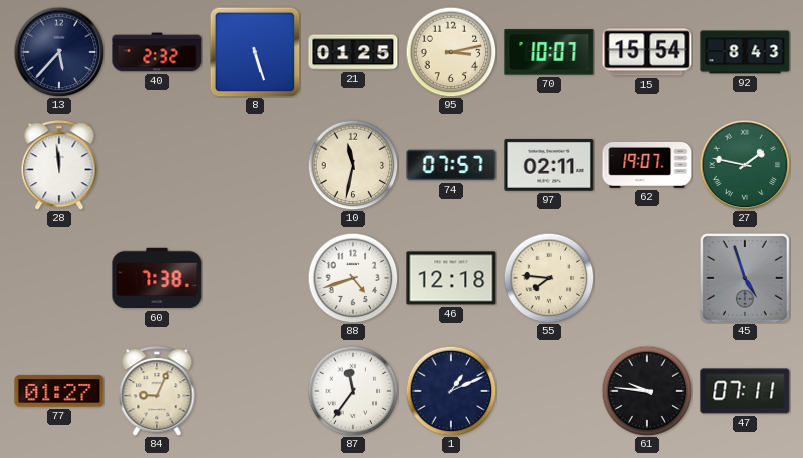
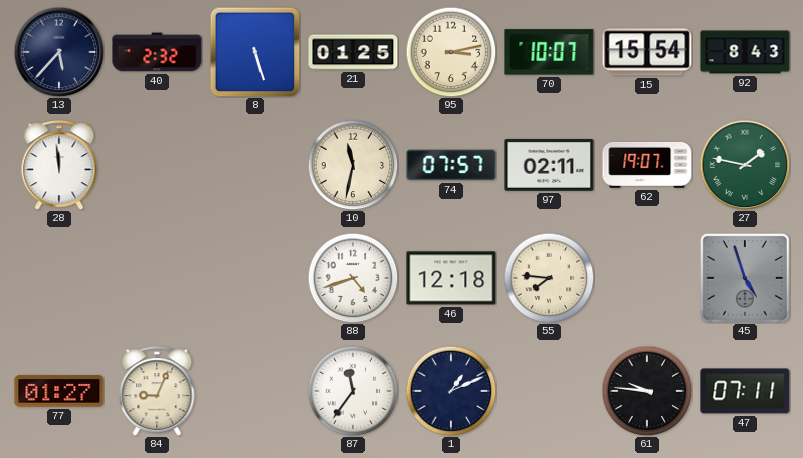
60: 7:38 -> none
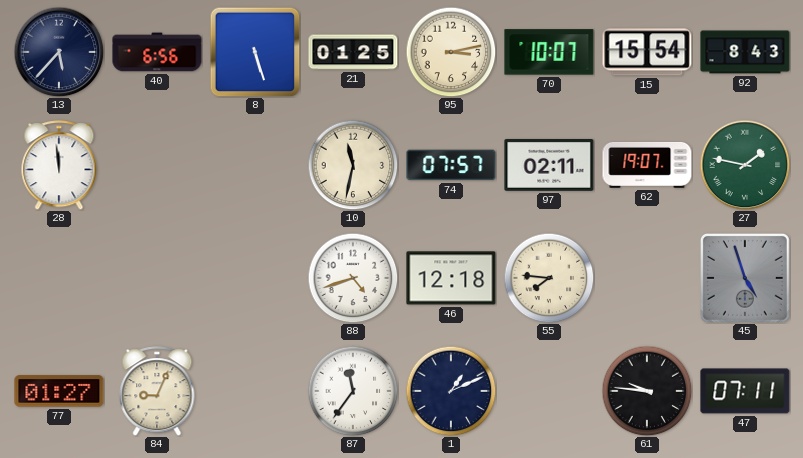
40: 2:32 -> 6:56
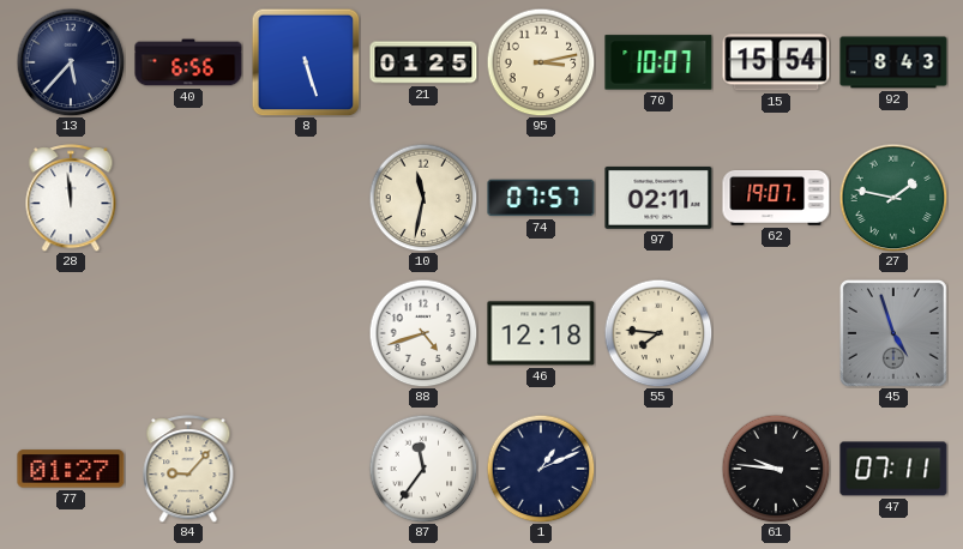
84: 9:04 -> 9:07
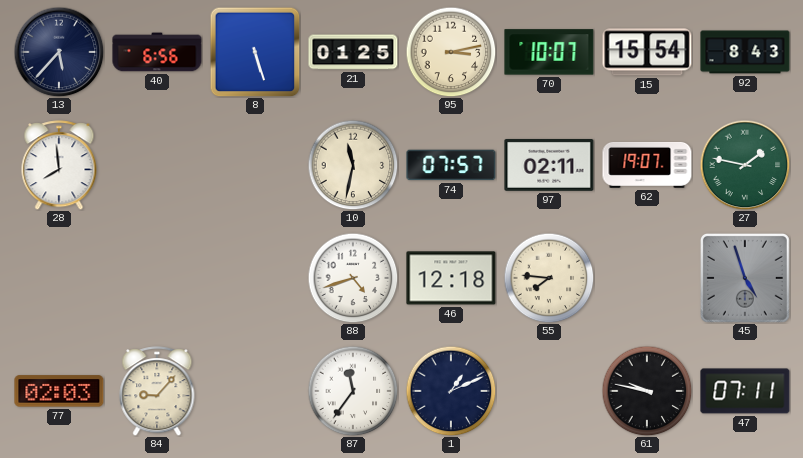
28: 11:59 -> 7:59
77: 01:27 -> 02:03
61: 9:46 -> 9:47
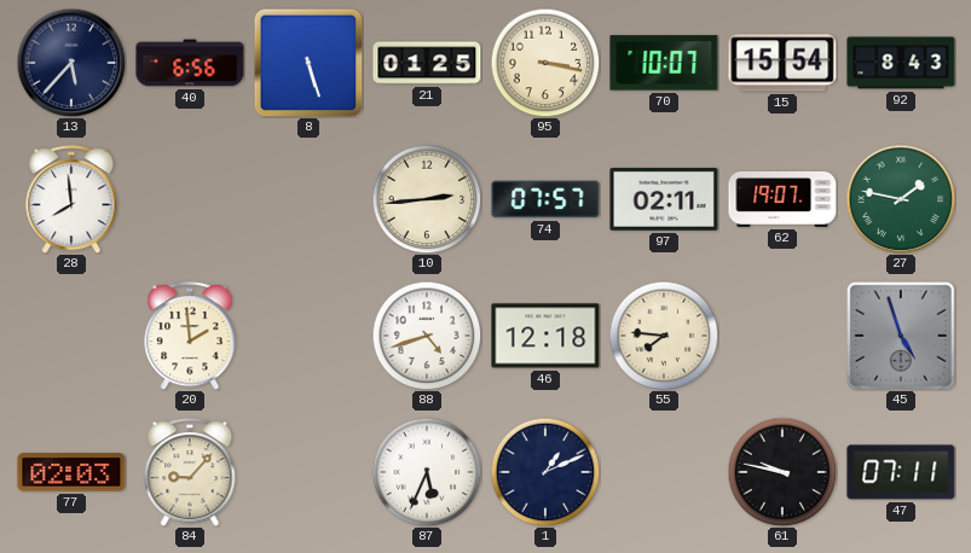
95: 3:13 -> 3:17
10: 11:32 -> 2:44
20: none -> 1:59
87: 11:36 -> 5:34
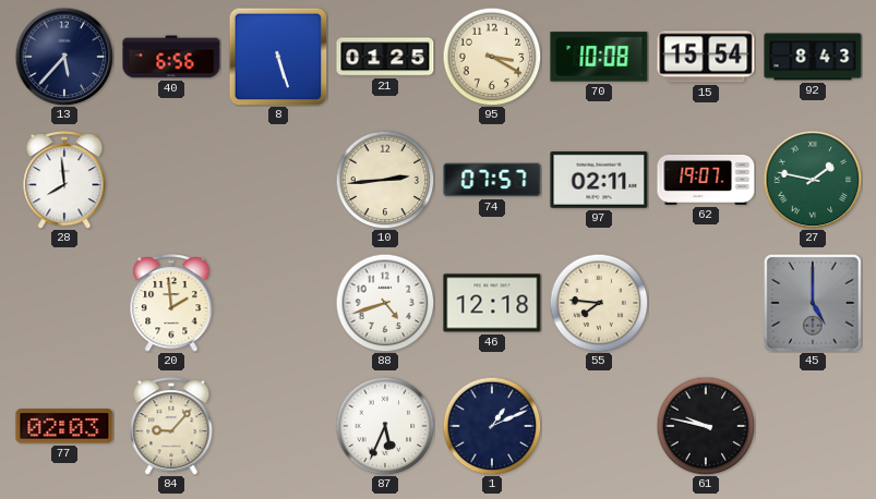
95: 3:17 -> 3:20
70: 10:07 -> 10:08
45: 4:57 -> 5:00
47: 07:11 -> none
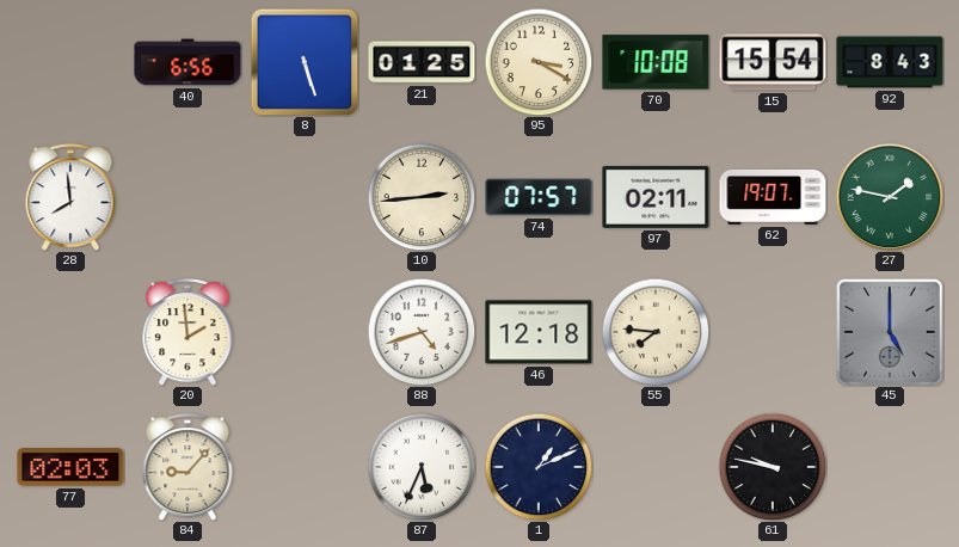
13: 5:37 -> none
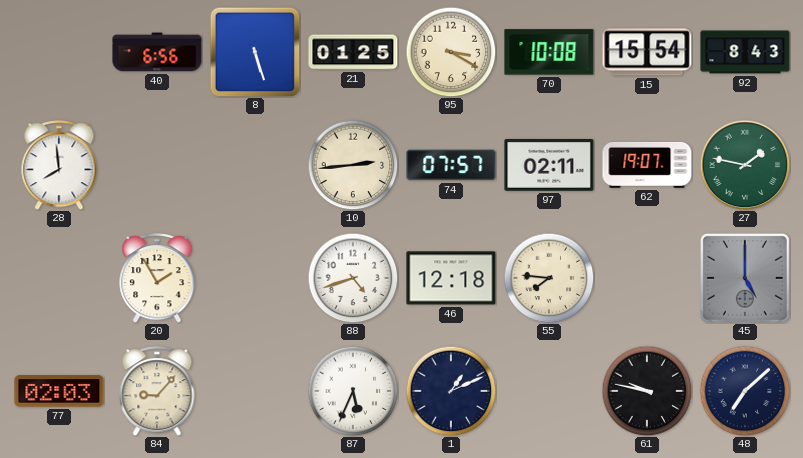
20: 1:59 -> 1:55
48: none -> 7:08
